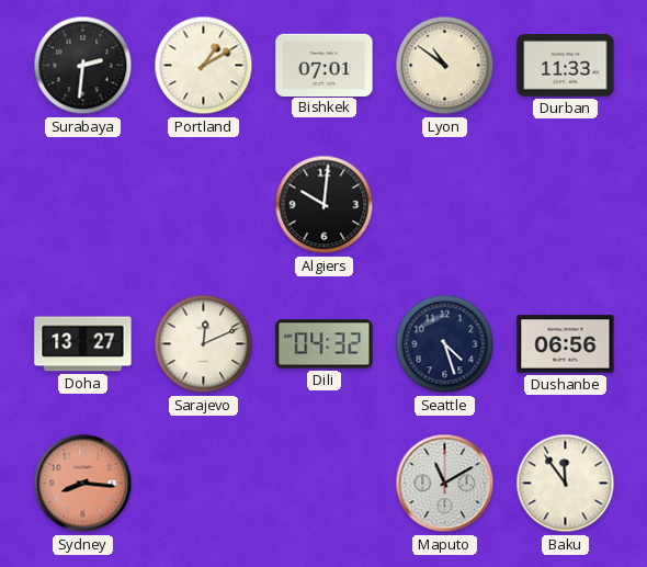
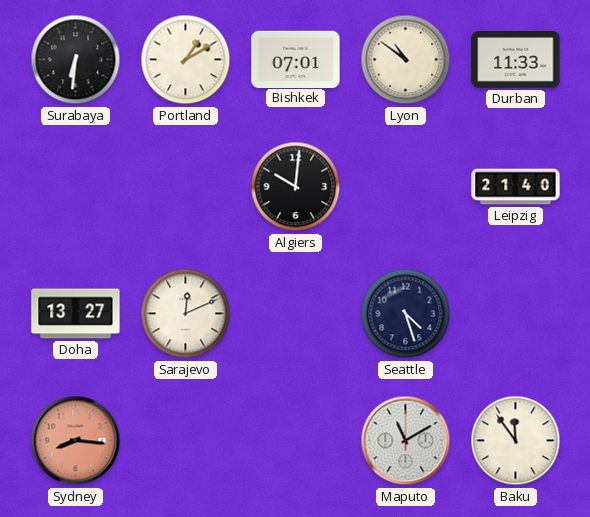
Surabaya: 2:31 -> 6:31
Leipzig: none -> 21:40
Dili: 04:32 -> none
Dushanbe: 06:56 -> none
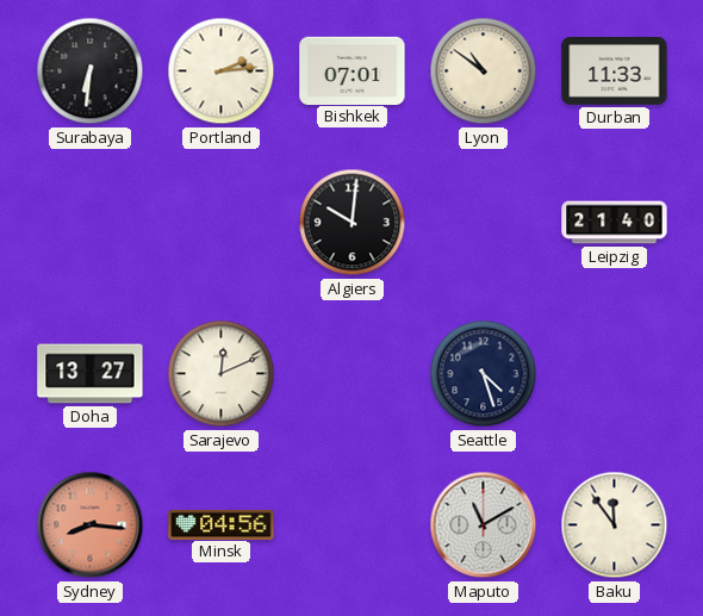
Portland: 1:10 -> 2:14
Minsk: none -> 04:56
